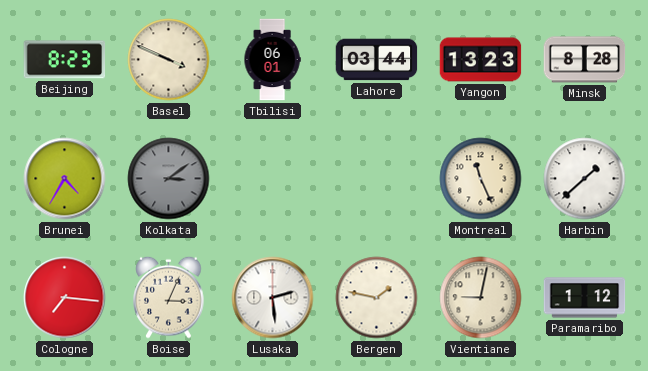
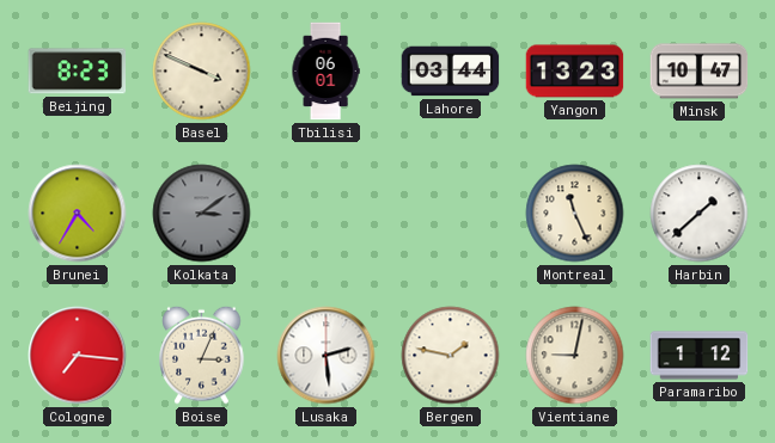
Minsk: 8:28 -> 10:47
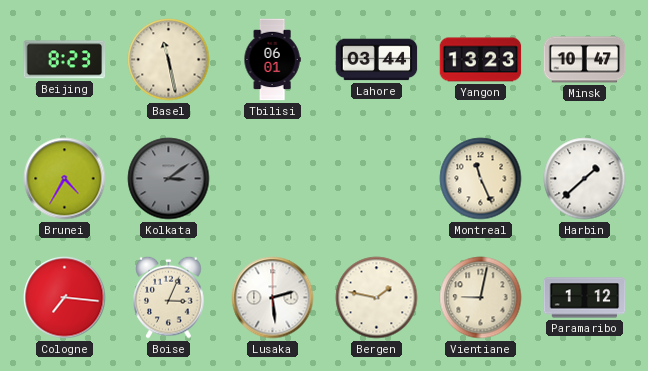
Basel: 3:49 -> 11:28
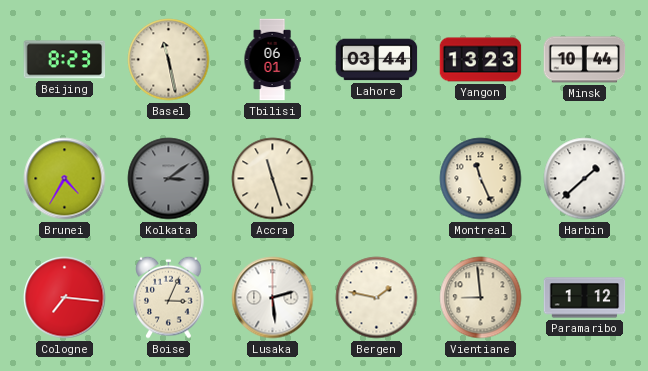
Minsk: 10:47 -> 10:44
Accra: none -> 11:27
Vientiane: 9:02 -> 8:59
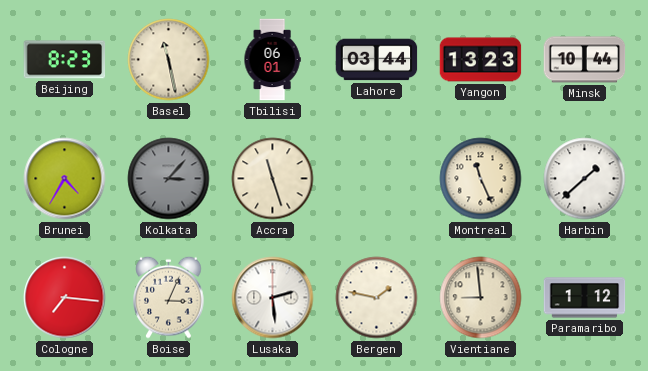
Kolkata: 3:09 -> 3:07
